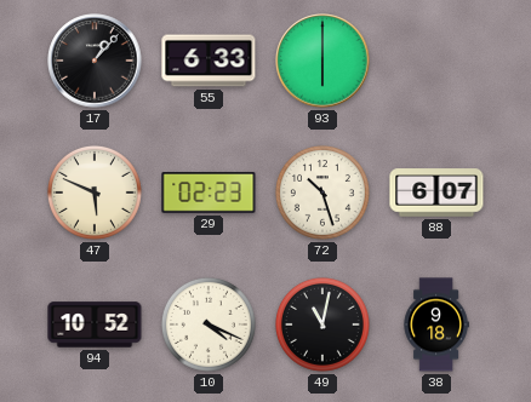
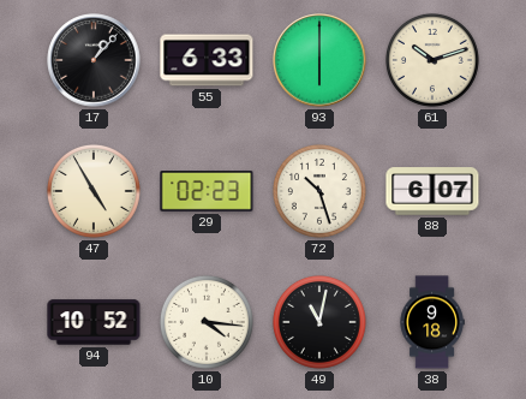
61: none -> 10:12
47: 5:49 -> 4:55
10: 4:19 -> 4:16
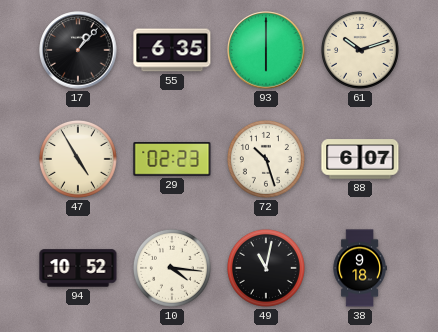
55: 6:33 -> 6:35
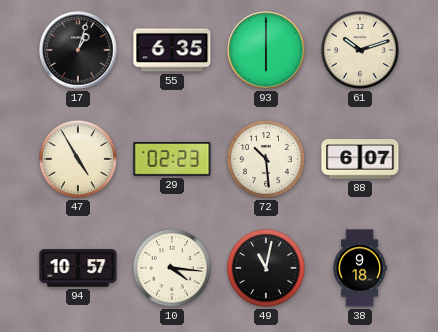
17: 1:07 -> 1:03
72: 10:27 -> 10:29
94: 10:52 -> 10:57
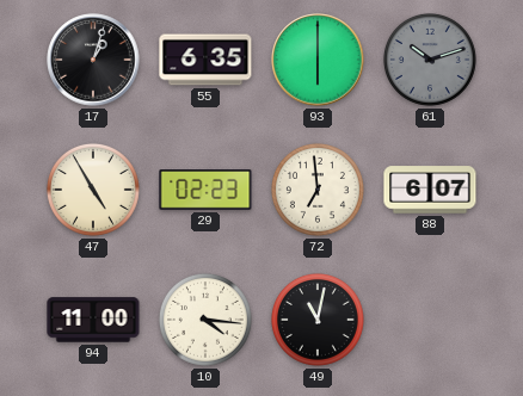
61 dial: cream -> grey
72: 10:29 -> 6:59
94: 10:57 -> 11:00
38: 9:18 -> none
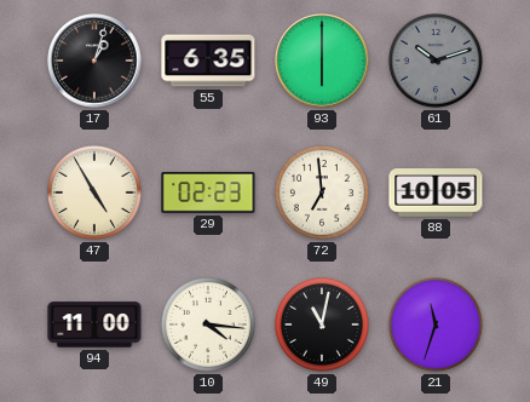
88: 6:07 -> 10:05
21: none -> 11:33
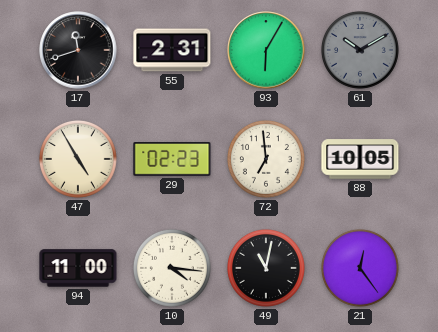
17: 1:03 -> 11:42
55: 6:35 -> 2:31
93: 6:00 -> 6:05
61: 10:12 -> 10:10
21: 11:33 -> 12:24
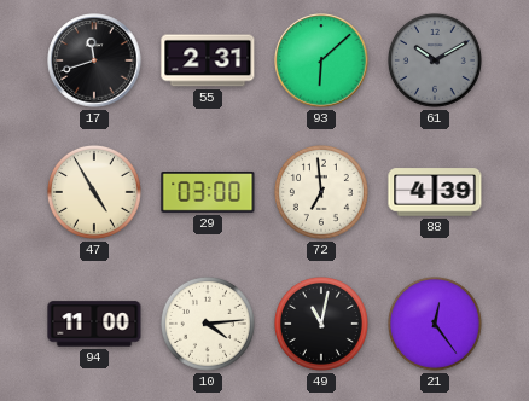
93: 6:05 -> 6:08
29: 02:23 -> 03:00
88: 10:05 -> 4:39
10: 4:16 -> 4:14
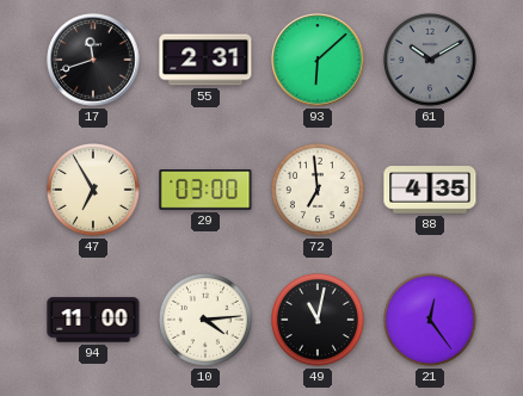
47: 4:55 -> 6:55
88: 4:39 -> 4:35
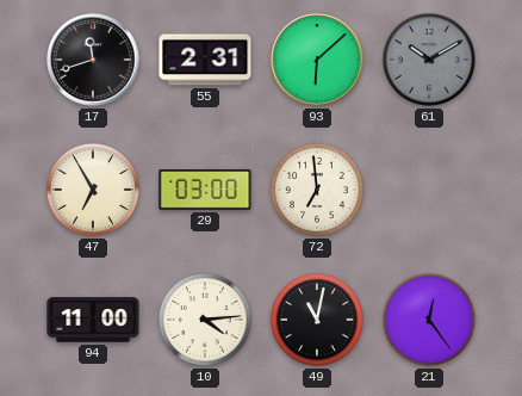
88: 4:35 -> none
